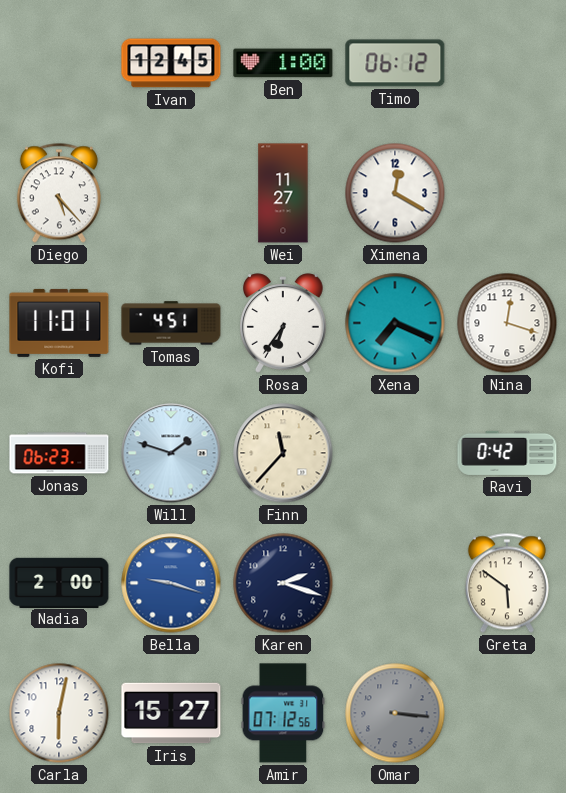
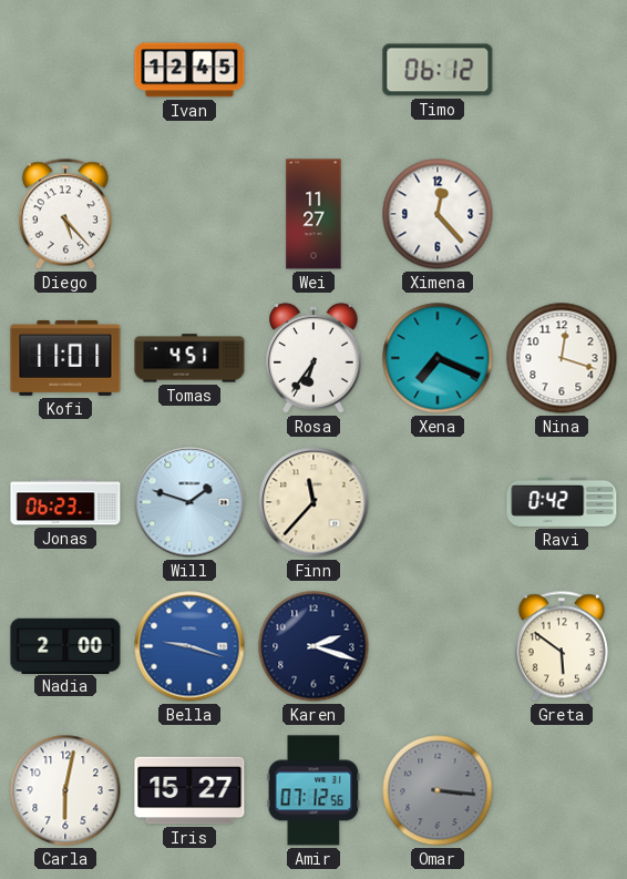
Ben: 1:00 -> none
Ximena: 12:20 -> 12:23
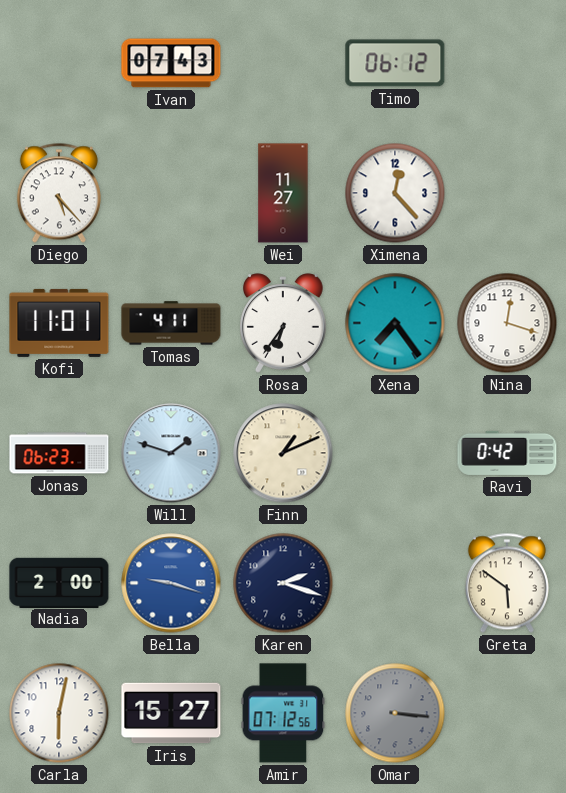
Ivan: 12:45 -> 07:43
Tomas: 4:51 -> 4:11
Xena: 7:19 -> 7:24
Finn: 11:37 -> 1:11
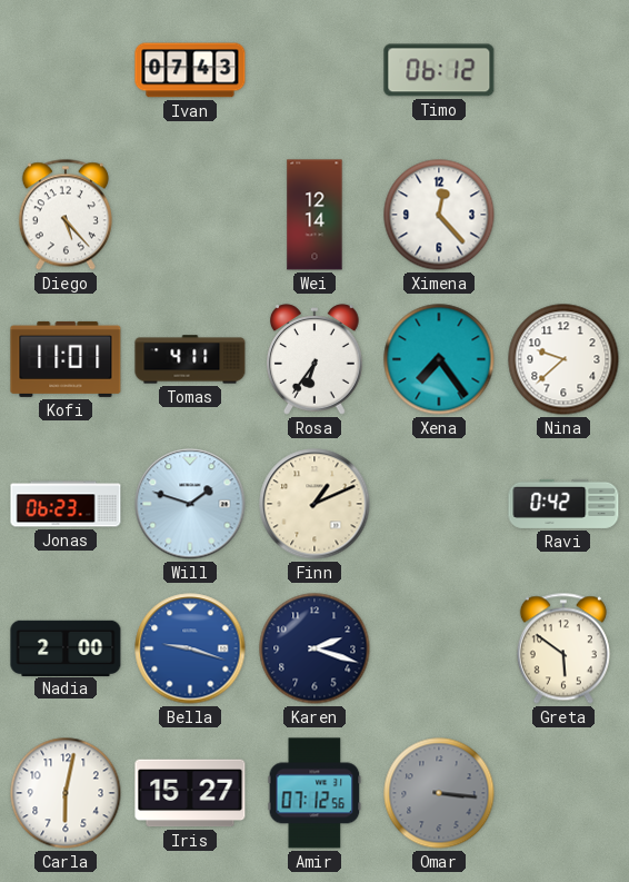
Wei: 11:27 -> 12:14
Nina: 12:18 -> 9:38
